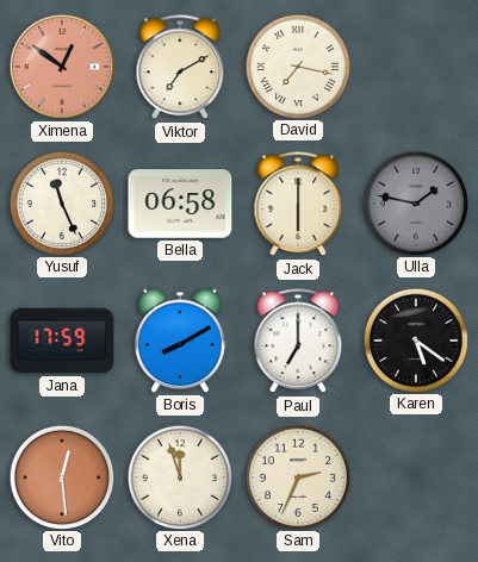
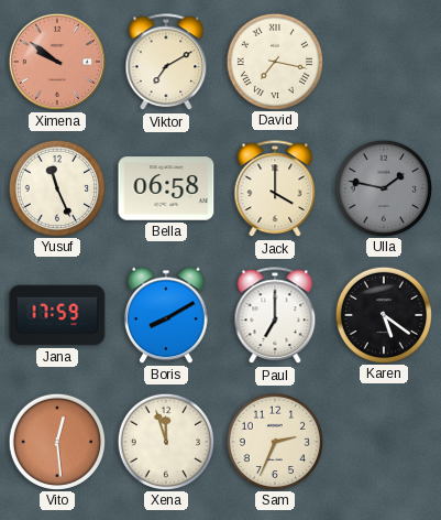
Ximena: 12:51 -> 9:51
Jack: 6:00 -> 4:00
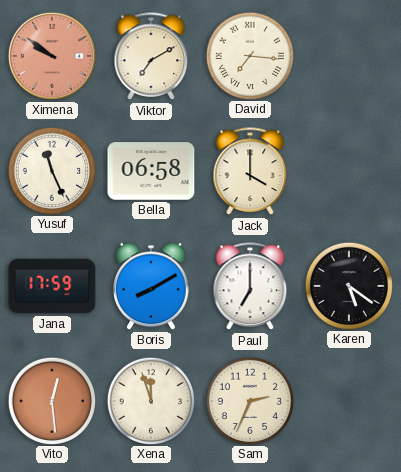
David: 7:17 -> 7:16
Ulla: 1:47 -> none
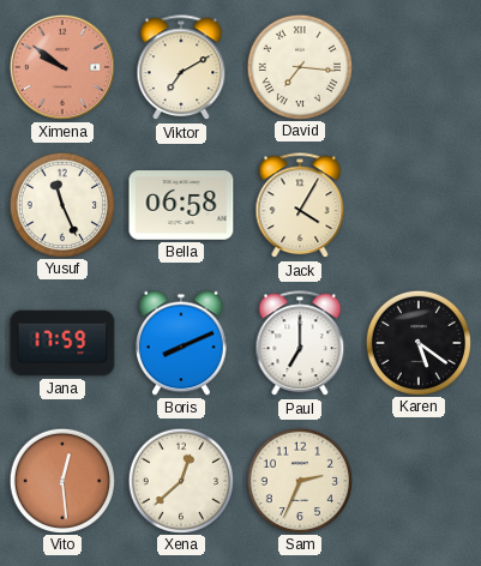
Jack: 4:00 -> 4:05
Boris: 8:10 -> 8:11
Xena: 11:57 -> 12:38
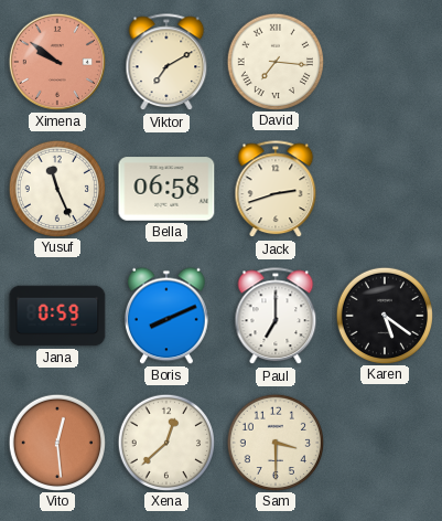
Jack: 4:05 -> 2:42
Jana: 17:59 -> 0:59
Sam: 2:34 -> 3:30
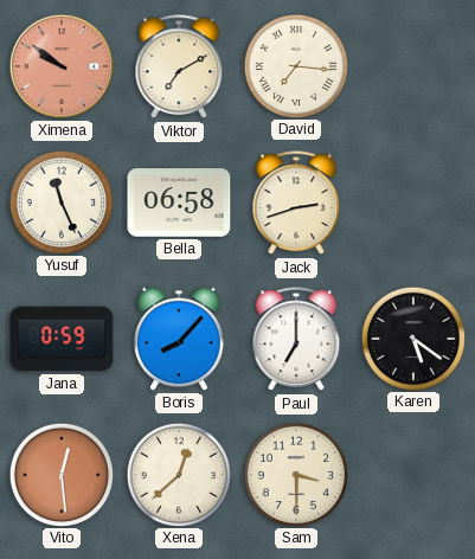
Boris: 8:11 -> 8:07
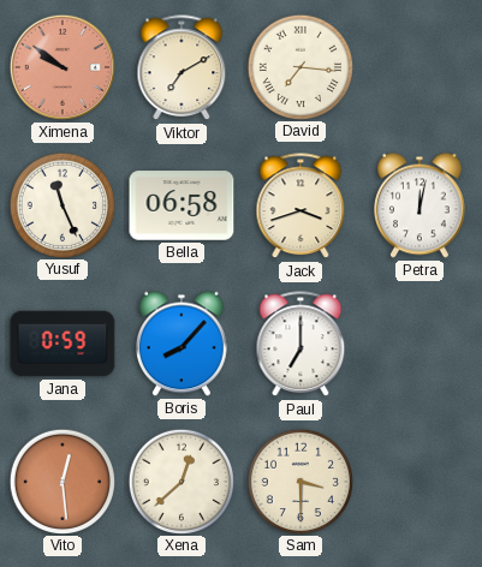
Jack: 2:42 -> 3:42
Petra: none -> 12:02
Karen: 5:21 -> none
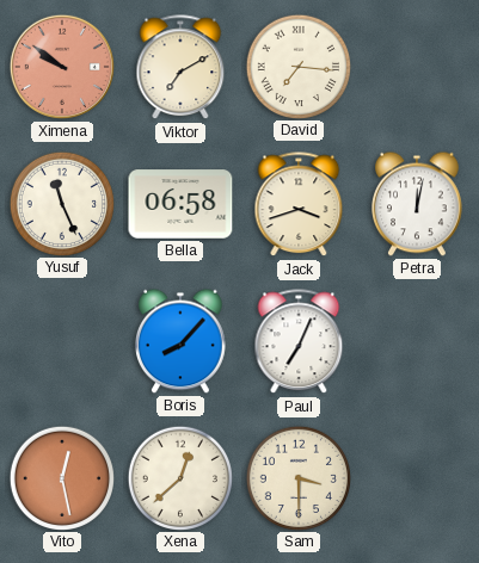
Jana: 0:59 -> none
Paul: 7:00 -> 7:04
Vito: 12:29 -> 12:28
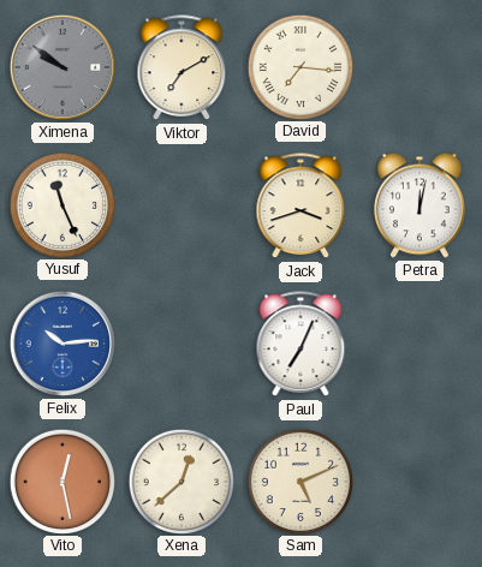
Ximena dial: salmon -> grey
Bella: 06:58 -> none
Felix: none -> 10:14
Boris: 8:07 -> none
Sam: 3:30 -> 5:11
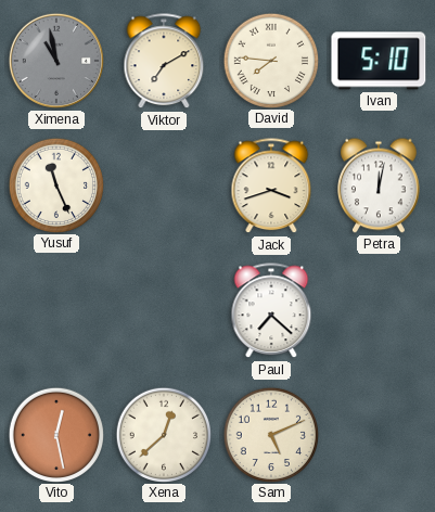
Ximena: 9:51 -> 10:58
David: 7:16 -> 7:46
Ivan: none -> 5:10
Felix: 10:14 -> none
Paul: 7:04 -> 7:22
